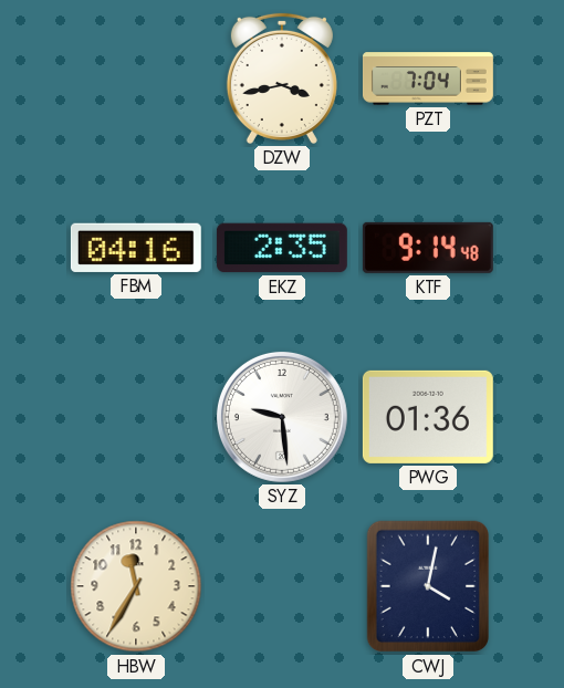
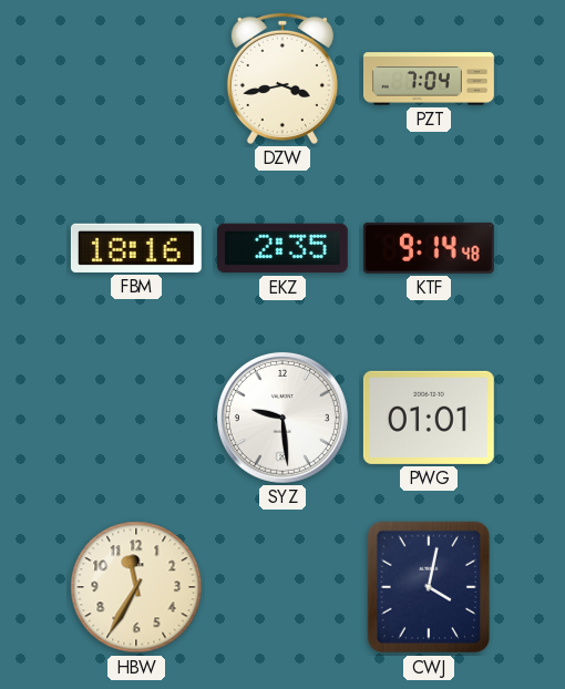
FBM: 04:16 -> 18:16
PWG: 01:36 -> 01:01
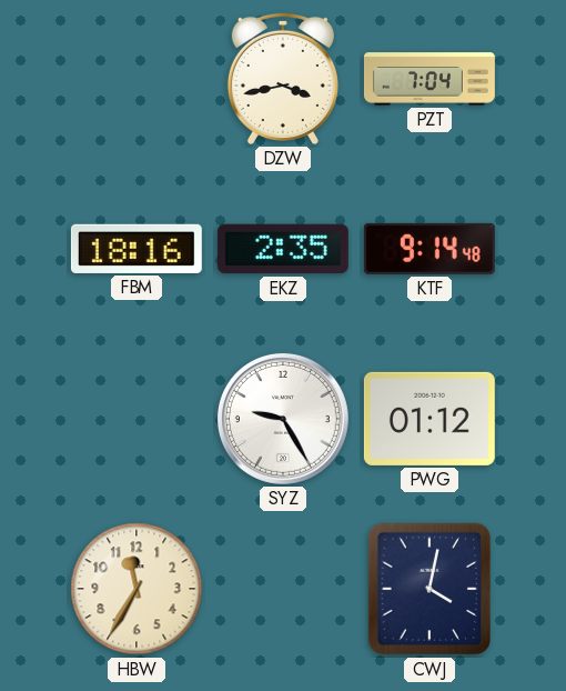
SYZ: 9:29 -> 9:25
PWG: 01:01 -> 01:12
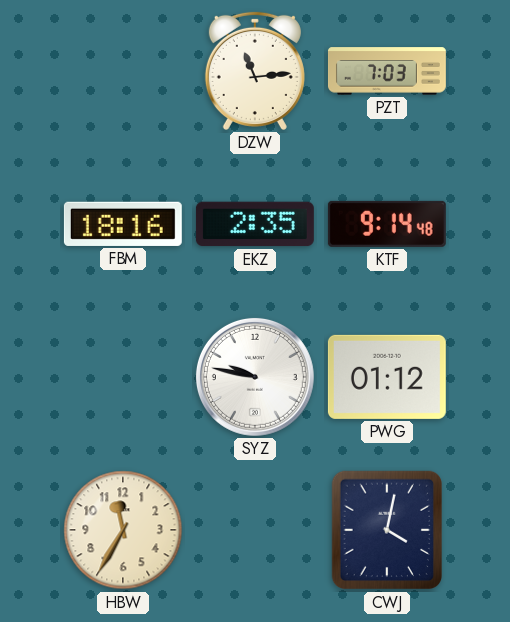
DZW: 3:43 -> 11:14
PZT: 7:04 -> 7:03
SYZ: 9:25 -> 9:47
